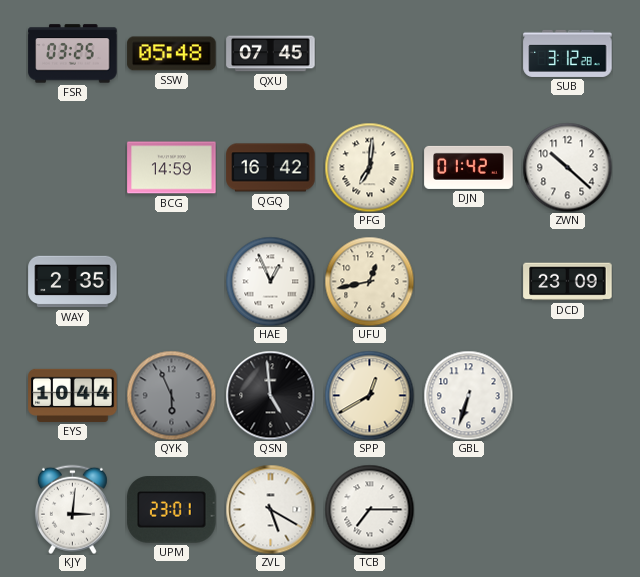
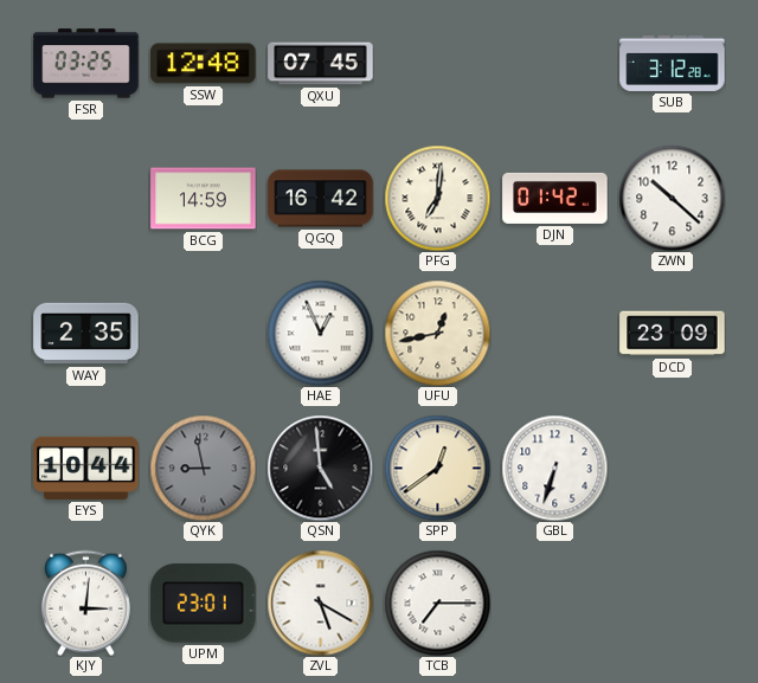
SSW: 05:48 -> 12:48
QYK: 5:56 -> 8:58
SPP: 12:40 -> 12:39
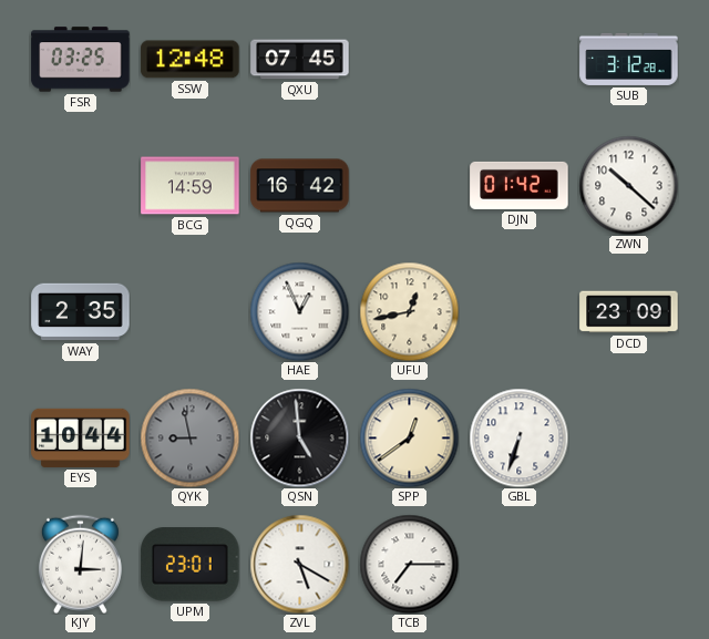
PFG: 7:01 -> none
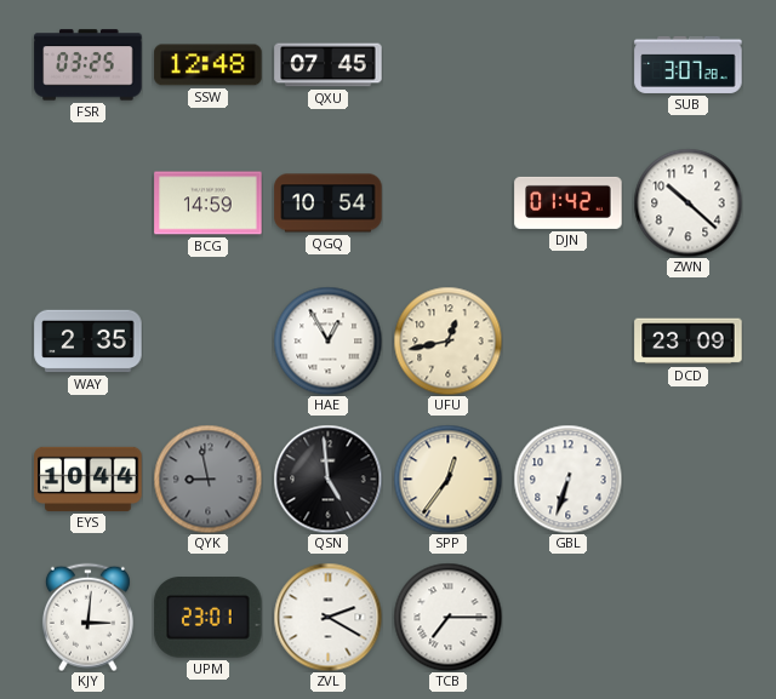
SUB: 3:12 -> 3:07
QGQ: 16:42 -> 10:54
HAE: 12:56 -> 12:55
SPP: 12:39 -> 12:36
ZVL: 5:20 -> 2:20
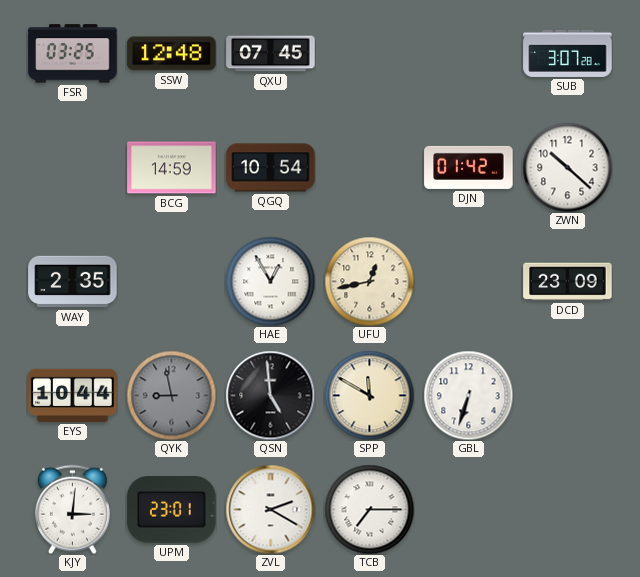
SPP: 12:36 -> 11:50
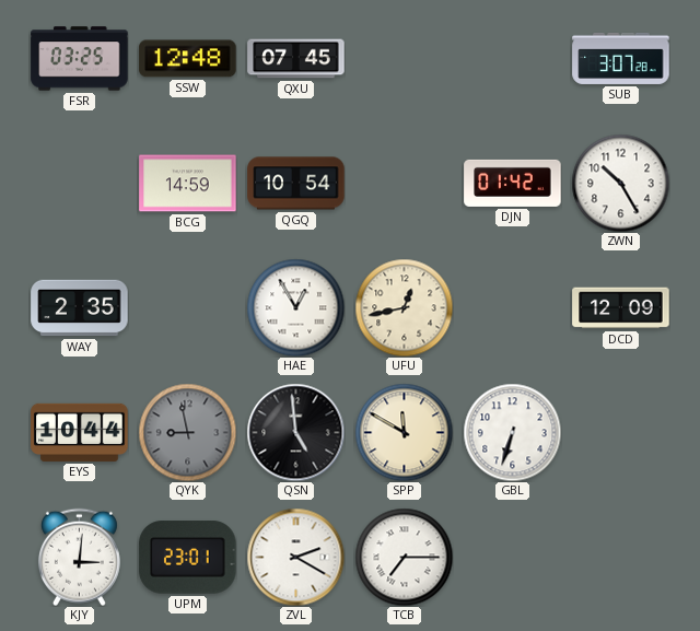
ZWN: 10:22 -> 10:25
DCD: 23:09 -> 12:09
